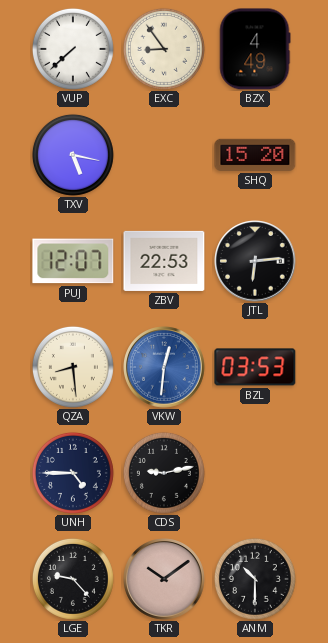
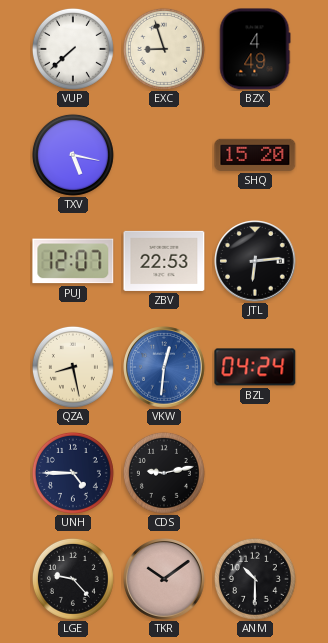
EXC: 8:54 -> 8:57
QZA: 8:29 -> 8:28
BZL: 03:53 -> 04:24
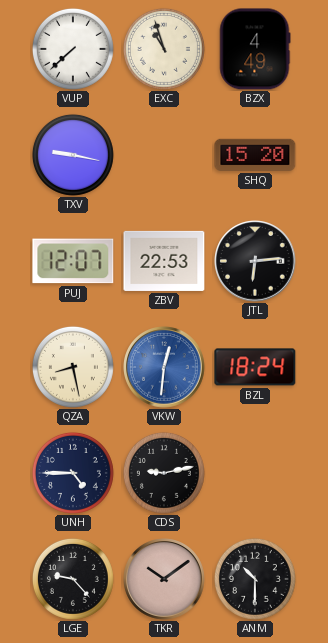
EXC: 8:57 -> 10:57
TXV: 5:17 -> 9:17
BZL: 04:24 -> 18:24
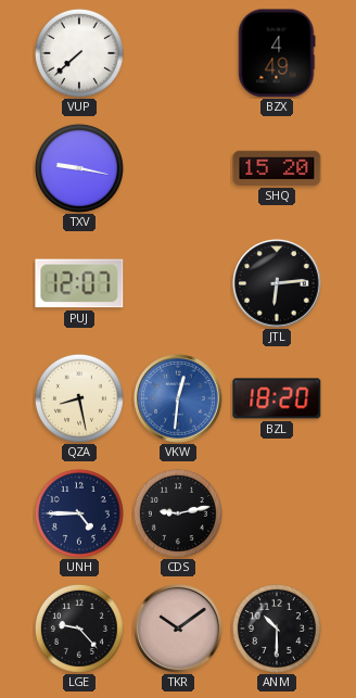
EXC: 10:57 -> none
ZBV: 22:53 -> none
BZL: 18:24 -> 18:20
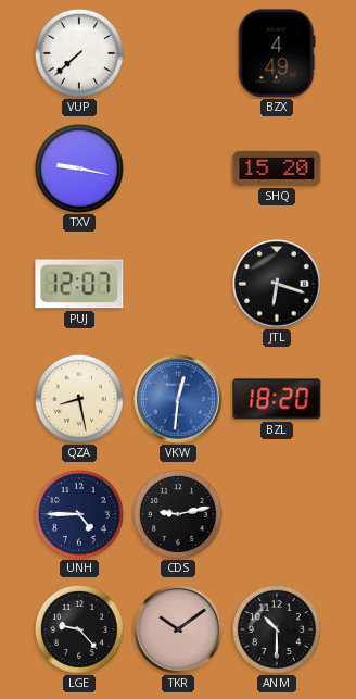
JTL: 6:14 -> 6:18
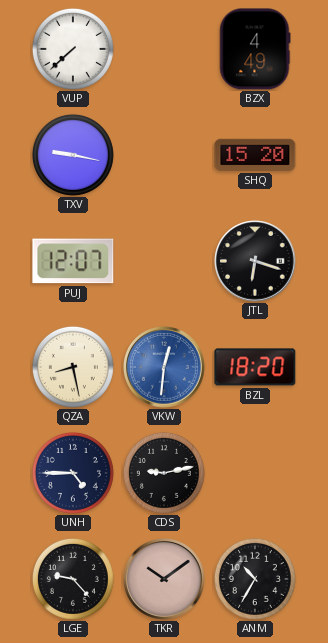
ANM: 10:30 -> 10:35
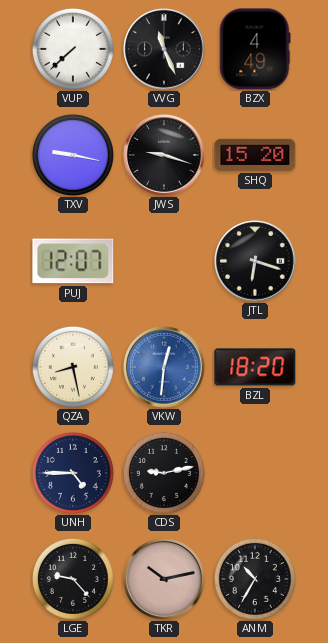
VVG: none -> 11:26
JWS: none -> 9:18
TKR: 10:09 -> 10:13
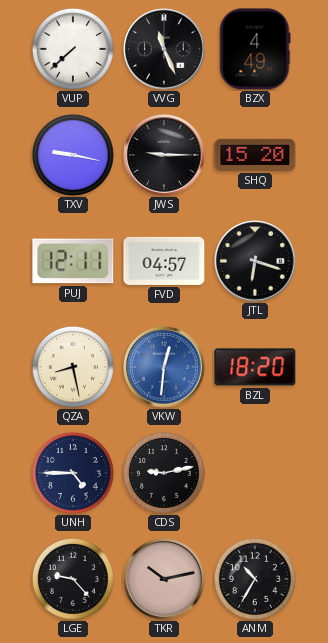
JWS: 9:18 -> 9:15
PUJ: 12:07 -> 12:11
FVD: none -> 04:57
